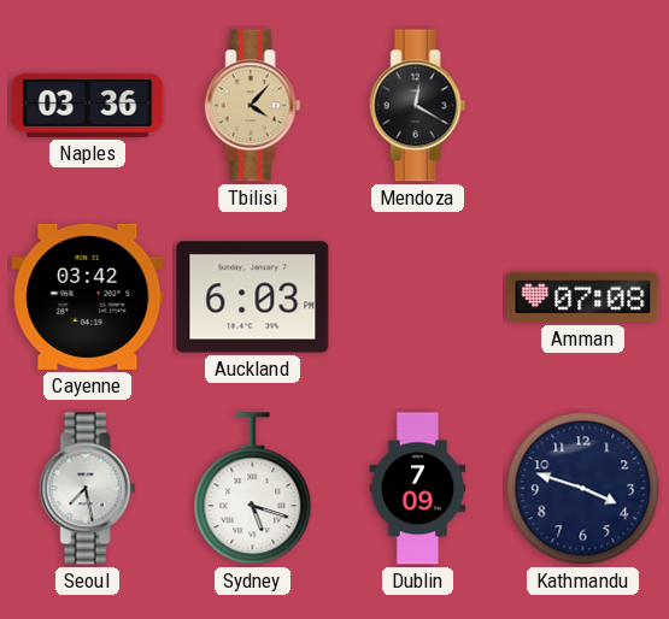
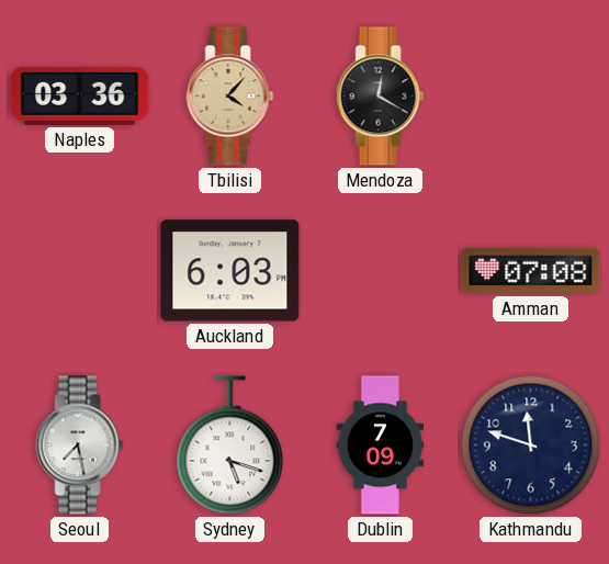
Cayenne: 03:42 -> none
Kathmandu: 3:48 -> 11:48
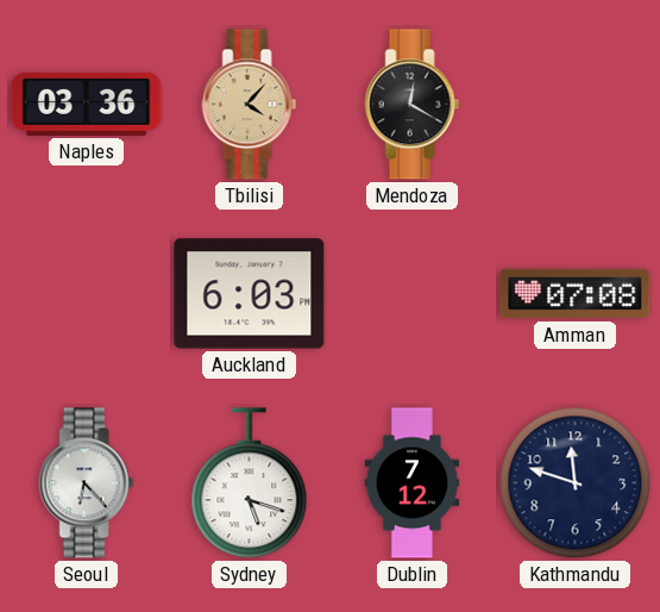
Seoul: 7:28 -> 6:23
Dublin: 7:09 -> 7:12
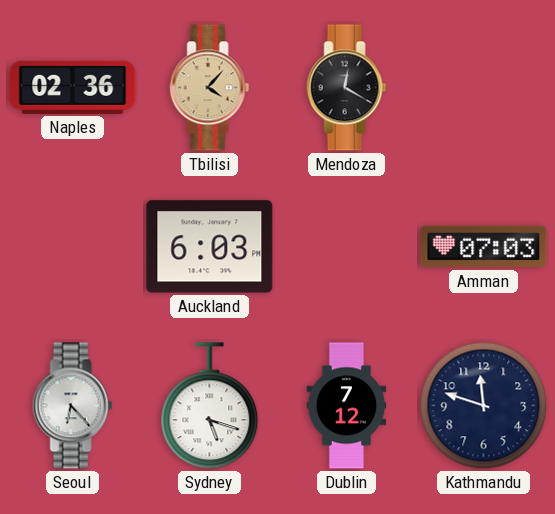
Naples: 03:36 -> 02:36
Amman: 07:08 -> 07:03
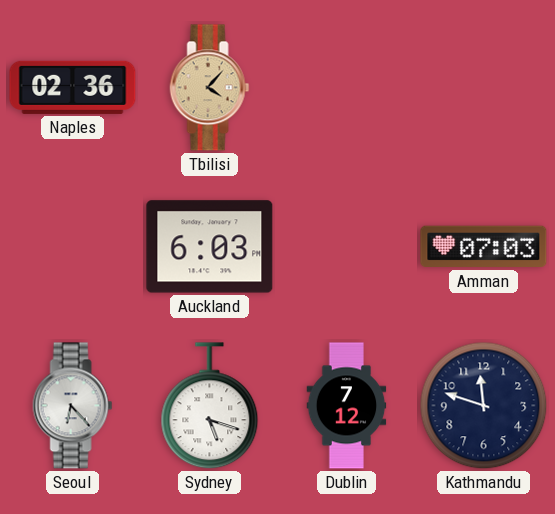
Mendoza: 12:20 -> none
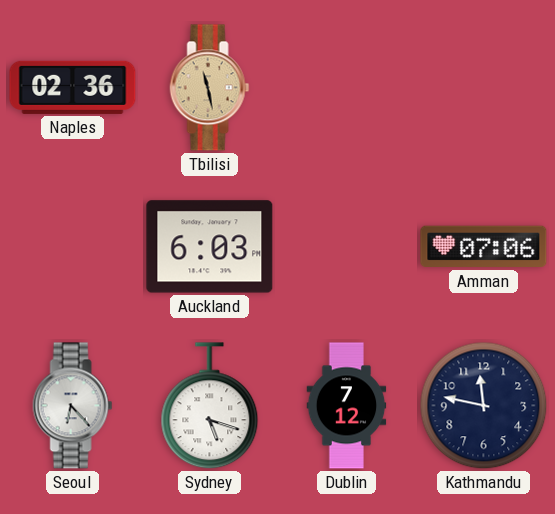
Tbilisi: 4:07 -> 11:28
Amman: 07:03 -> 07:06
Kathmandu: 11:48 -> 11:47
